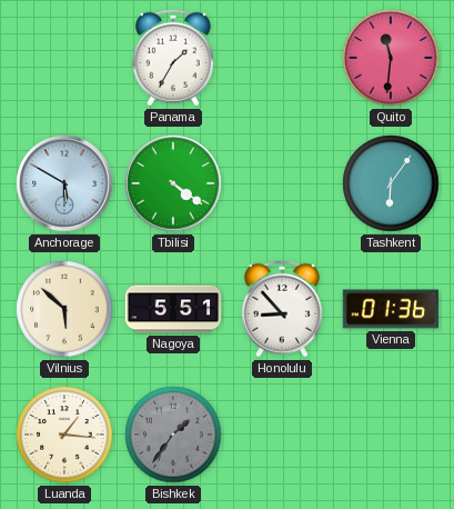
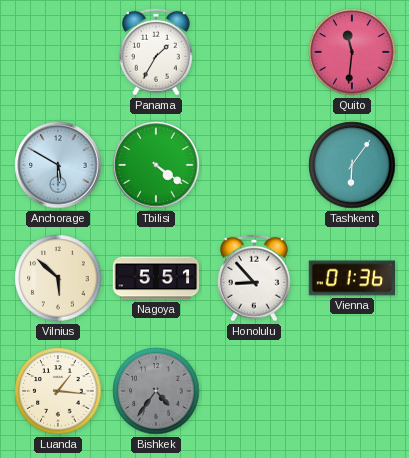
Bishkek: 1:36 -> 4:36
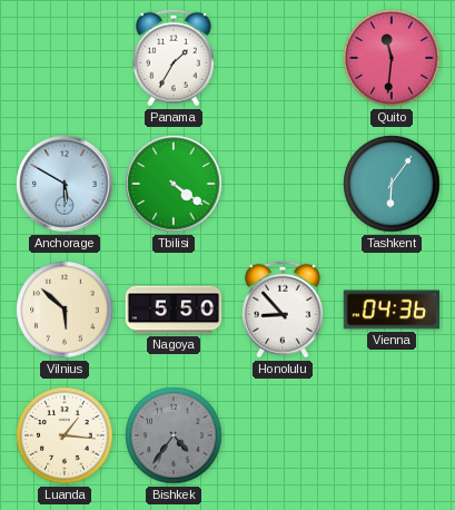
Nagoya: 5:51 -> 5:50
Vienna: 01:36 -> 04:36
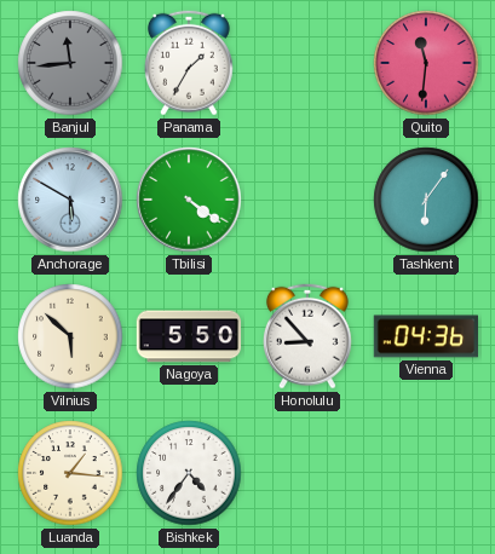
Banjul: none -> 11:44
Bishkek dial: grey -> white
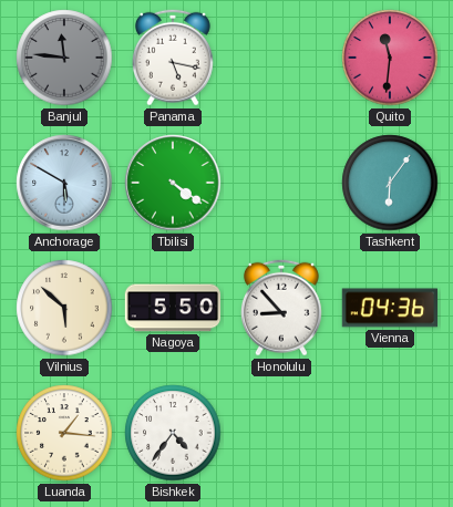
Banjul: 11:44 -> 11:46
Panama: 1:35 -> 5:17
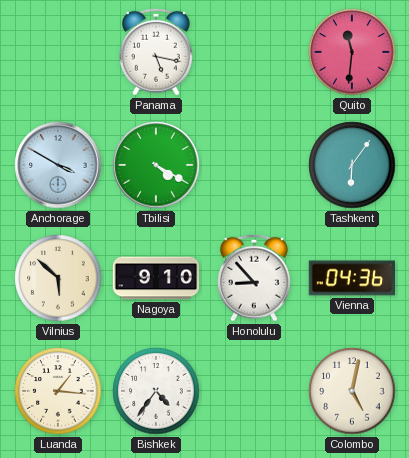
Banjul: 11:46 -> none
Anchorage: 5:50 -> 3:50
Tbilisi: 4:21 -> 4:20
Nagoya: 5:50 -> 9:10
Colombo: none -> 5:02
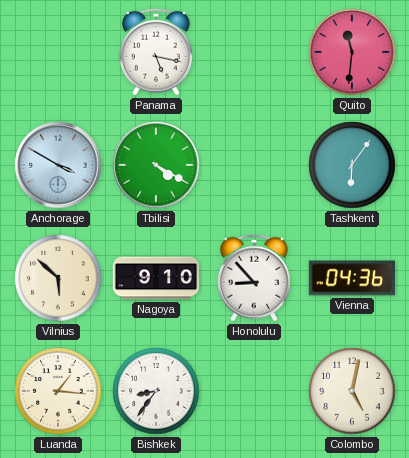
Bishkek: 4:36 -> 8:36
